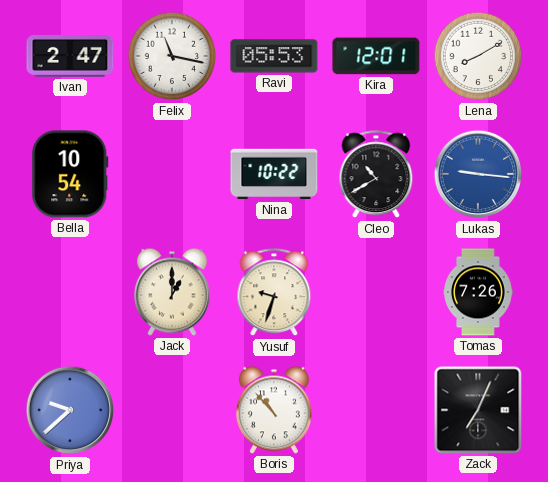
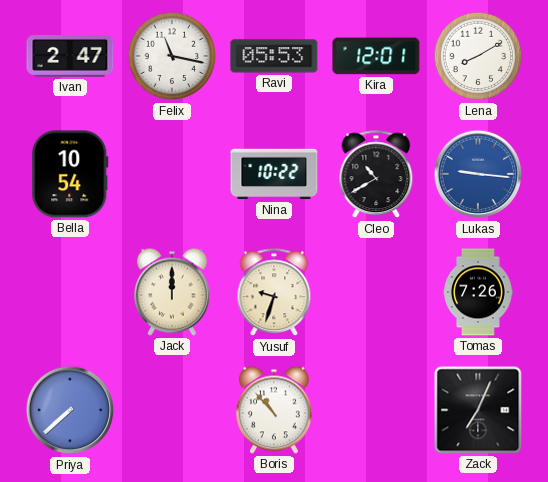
Jack: 1:00 -> 12:00
Priya: 9:38 -> 7:38
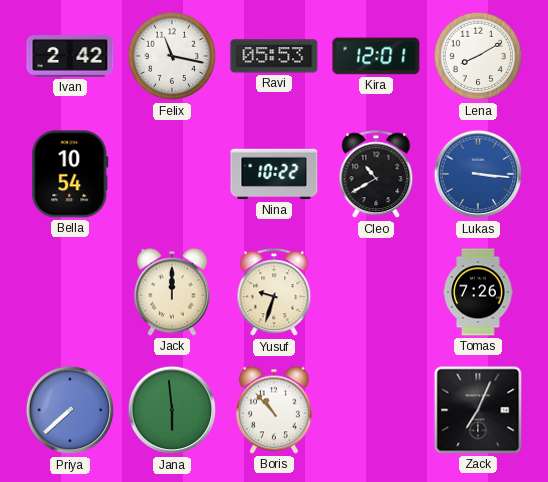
Ivan: 2:47 -> 2:42
Lukas: 9:16 -> 3:16
Jana: none -> 5:59
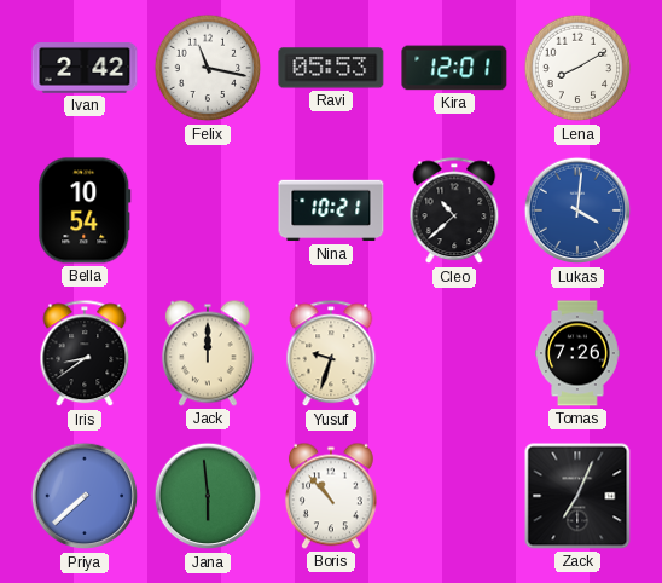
Nina: 10:22 -> 10:21
Cleo: 10:40 -> 10:38
Lukas: 3:16 -> 4:01
Iris: none -> 8:39
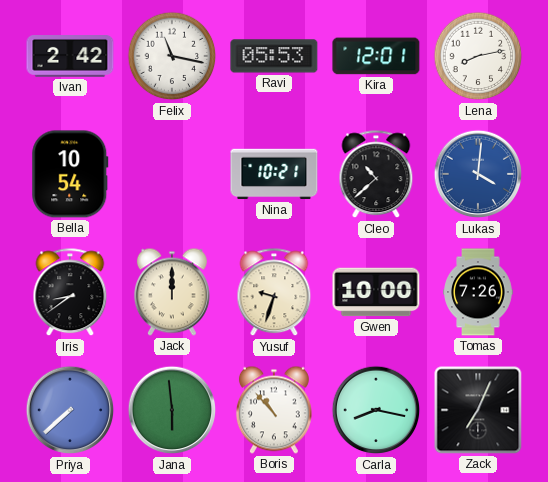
Lena: 8:10 -> 8:13
Gwen: none -> 10:00
Carla: none -> 8:17
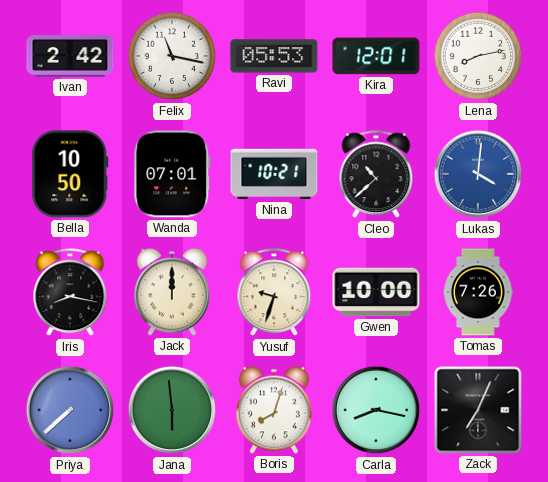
Bella: 10:54 -> 10:50
Wanda: none -> 07:01
Iris: 8:39 -> 8:17
Boris: 10:53 -> 8:03
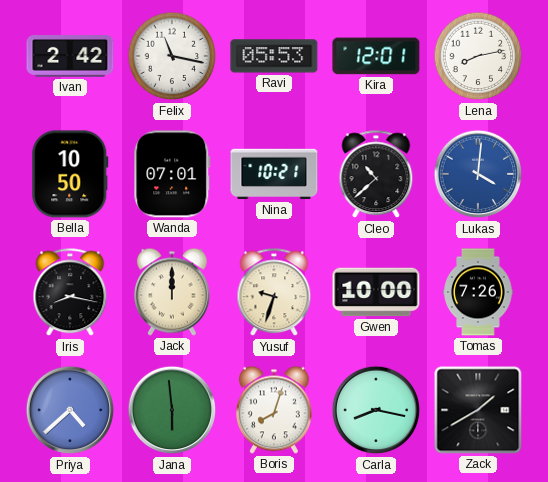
Priya: 7:38 -> 4:38
Zack: 7:04 -> 1:40
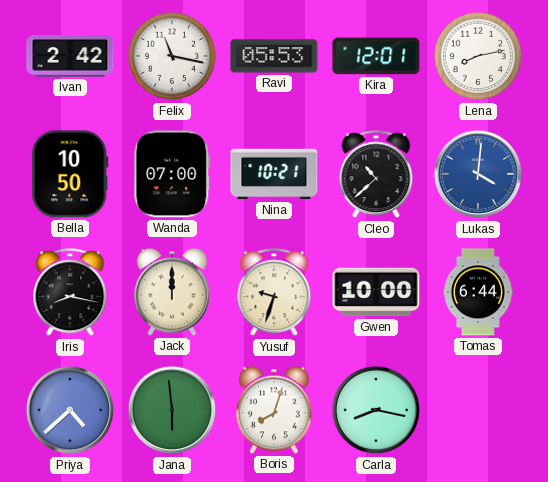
Wanda: 07:01 -> 07:00
Tomas: 7:26 -> 6:44
Zack: 1:40 -> none
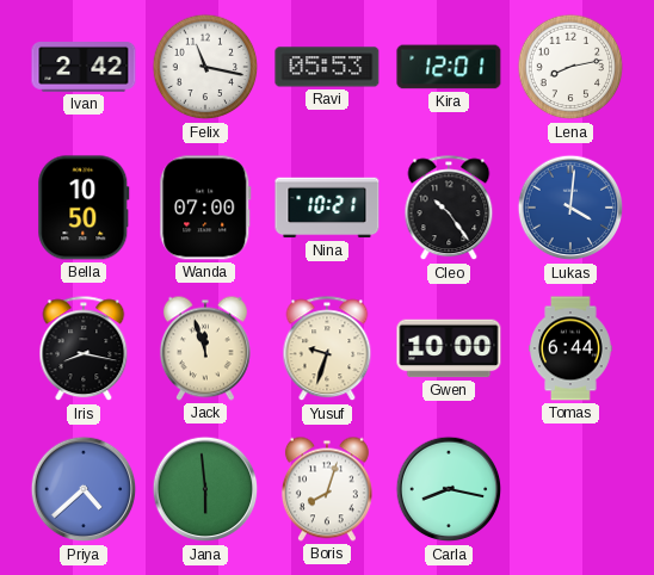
Cleo: 10:38 -> 10:24
Jack: 12:00 -> 11:57
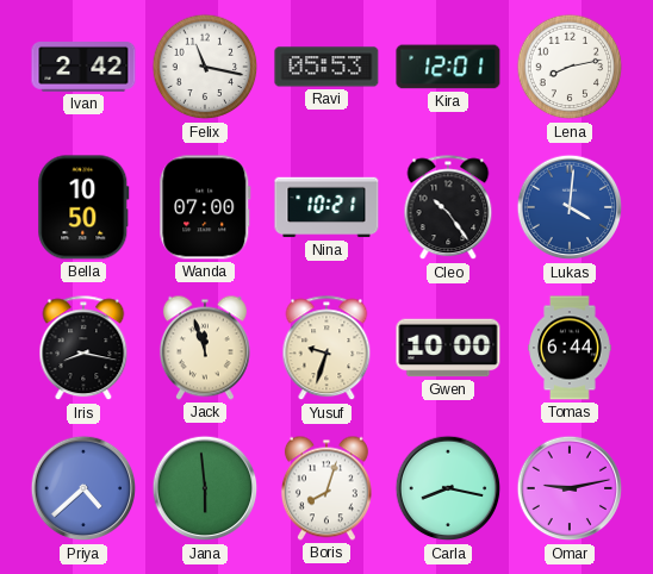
Omar: none -> 9:13
